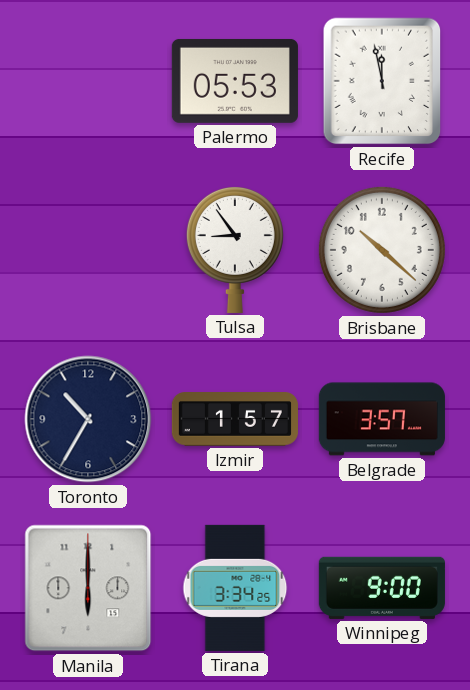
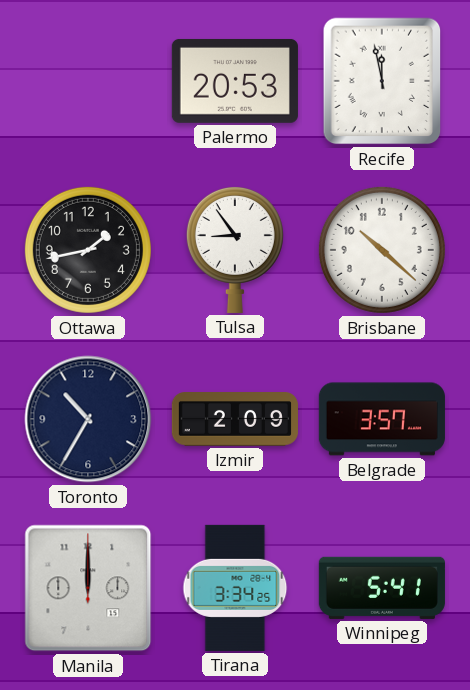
Palermo: 05:53 -> 20:53
Ottawa: none -> 1:43
Izmir: 1:57 -> 2:09
Manila: 6:00 -> 12:00
Winnipeg: 9:00 -> 5:41
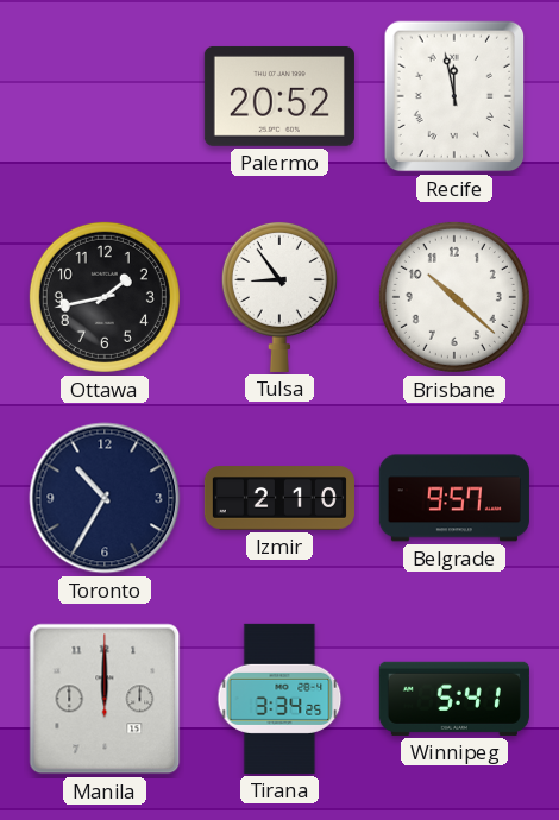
Palermo: 20:53 -> 20:52
Izmir: 2:09 -> 2:10
Belgrade: 3:57 -> 9:57
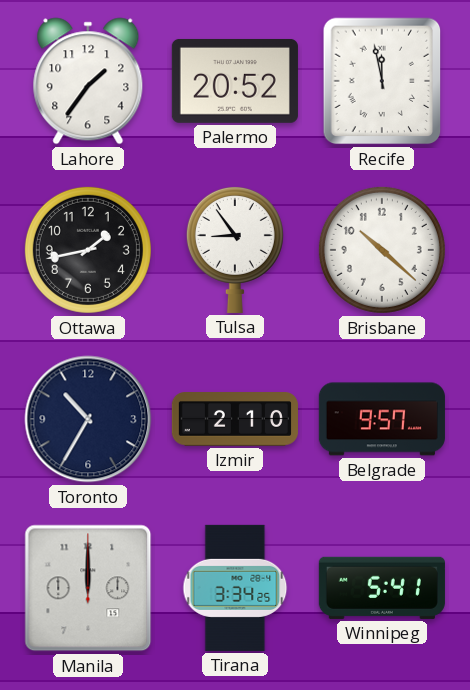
Lahore: none -> 1:36
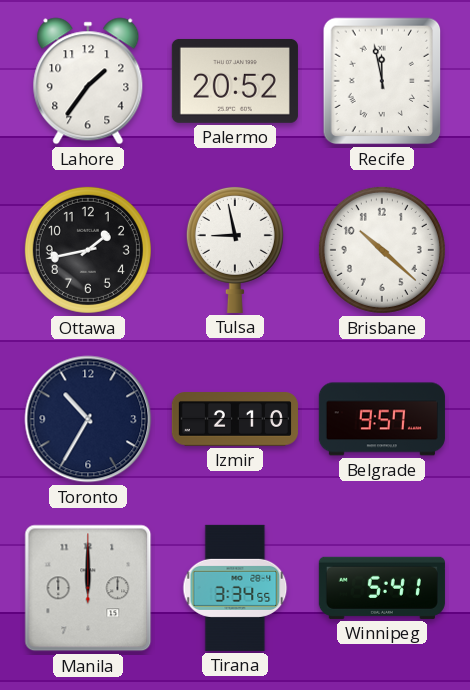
Tulsa: 8:54 -> 8:58
Tirana: 3:34:25 -> 3:34:55
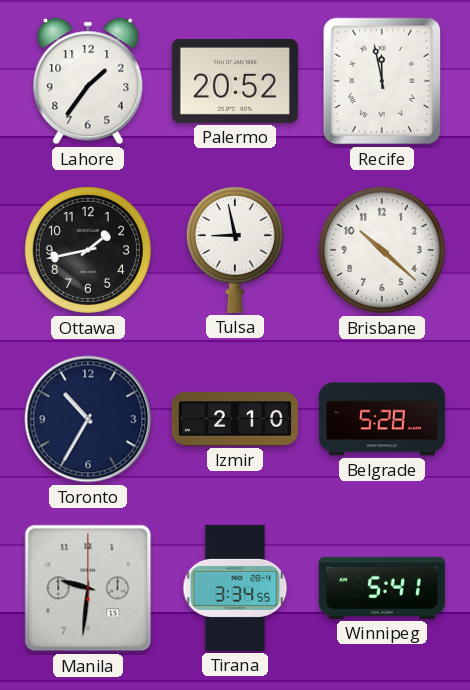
Belgrade: 9:57 -> 5:28
Manila: 12:00 -> 9:31
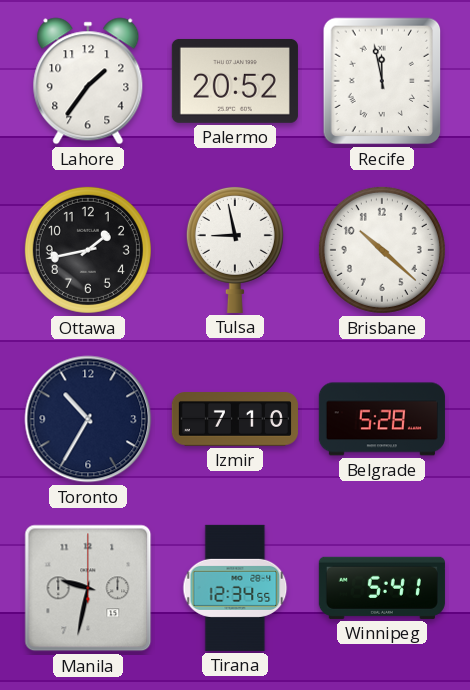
Izmir: 2:10 -> 7:10
Manila: 9:31 -> 9:32
Tirana: 3:34 -> 12:34
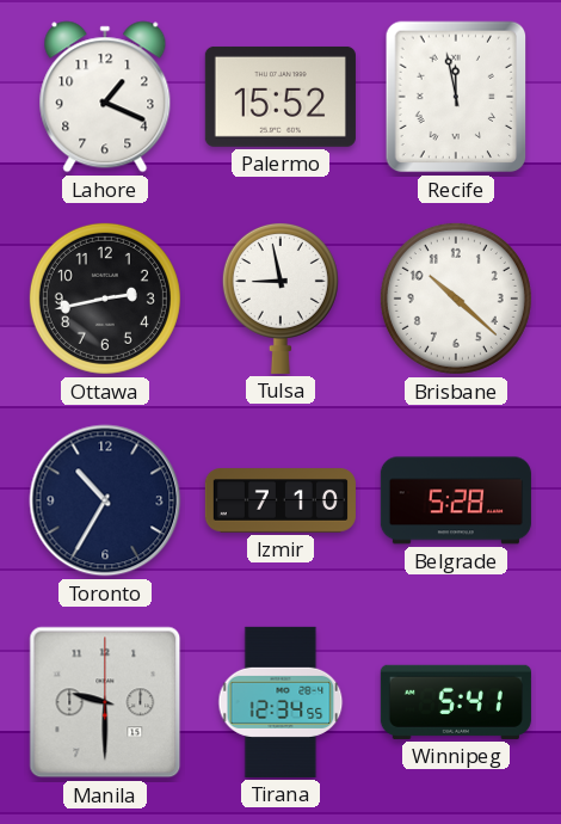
Lahore: 1:36 -> 1:19
Palermo: 20:52 -> 15:52
Ottawa: 1:43 -> 2:43
Manila: 9:32 -> 9:30
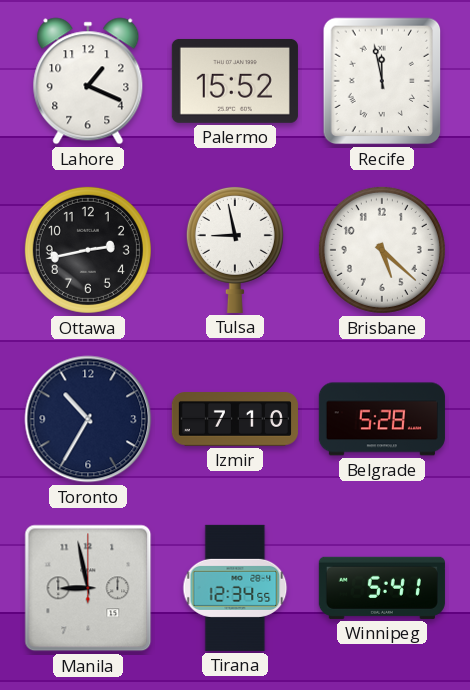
Brisbane: 10:22 -> 5:22
Manila: 9:30 -> 8:58
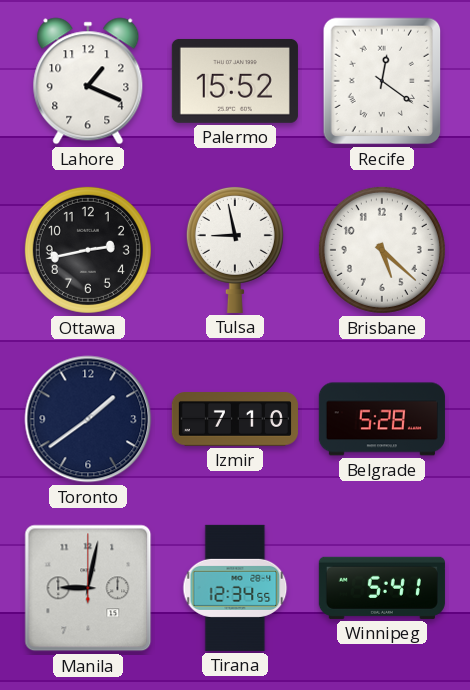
Recife: 11:58 -> 12:21
Toronto: 10:35 -> 1:39
Manila: 8:58 -> 9:02
